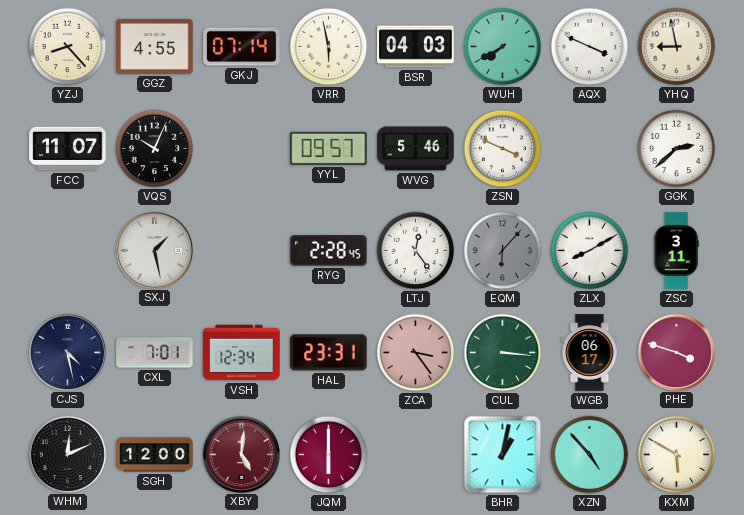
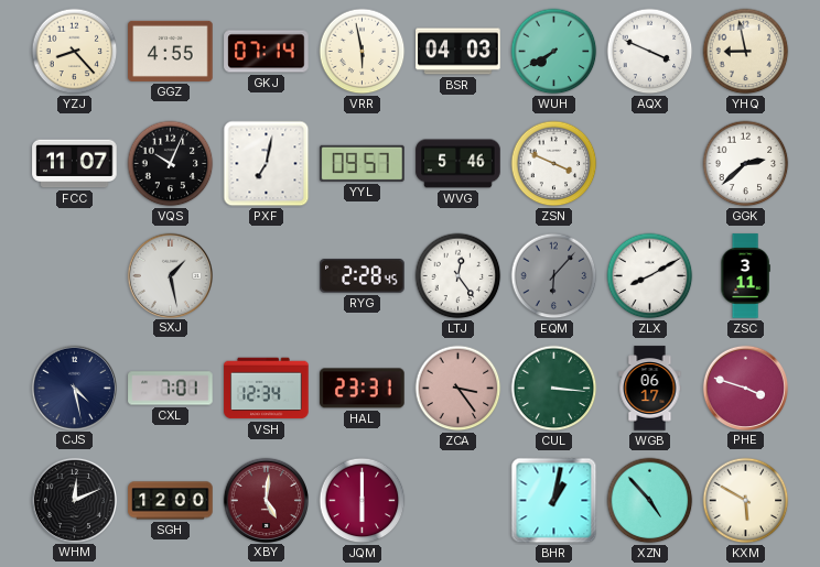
PXF: none -> 7:02
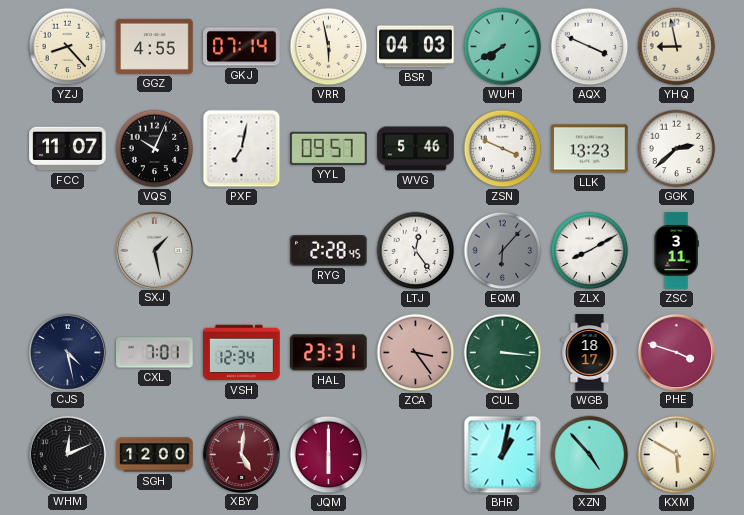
LLK: none -> 13:23
WGB: 06:17 -> 18:17
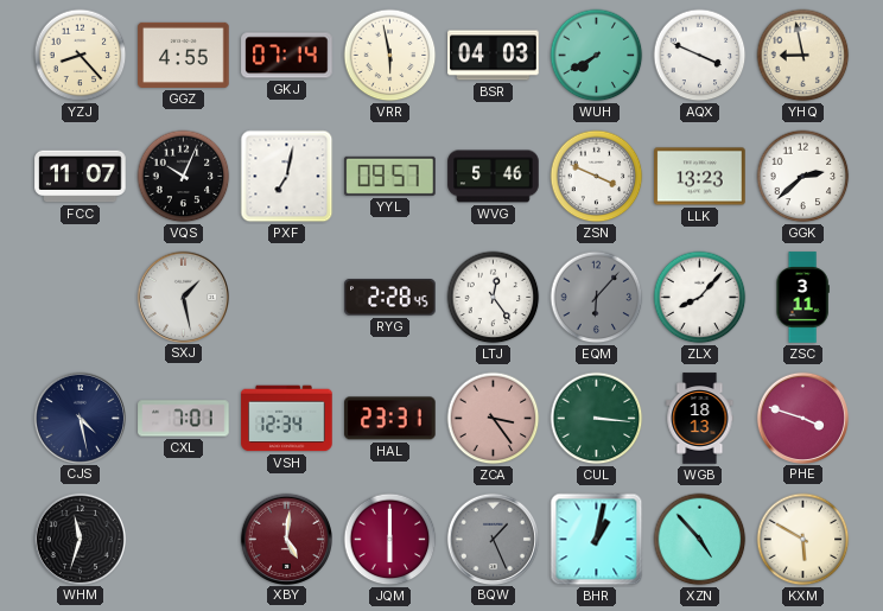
ZLX: 8:10 -> 8:07
WGB: 18:17 -> 18:13
WHM: 12:11 -> 11:33
SGH: 12:00 -> none
BQW: none -> 1:26
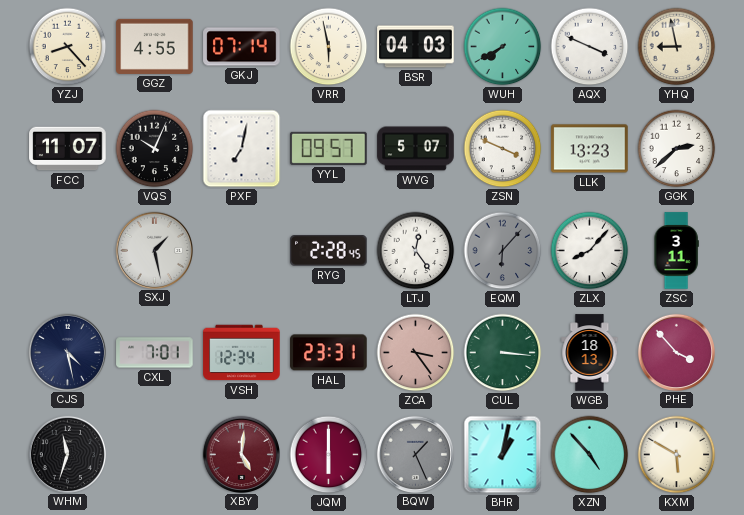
WVG: 5:46 -> 5:07
PHE: 3:48 -> 3:53
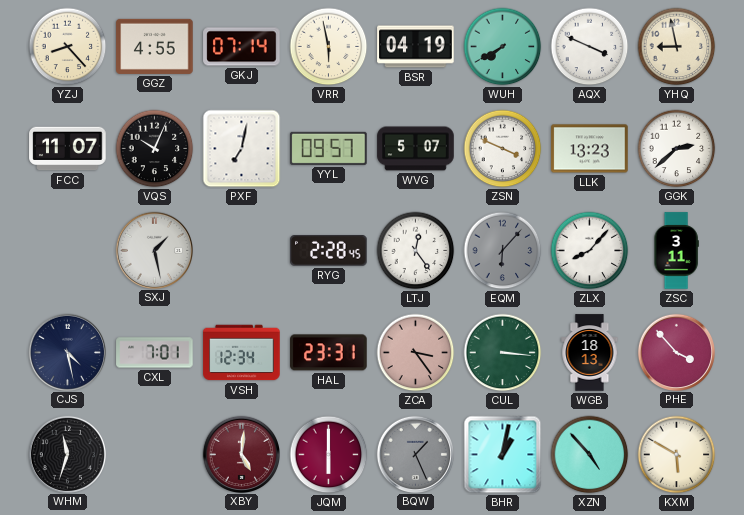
BSR: 04:03 -> 04:19
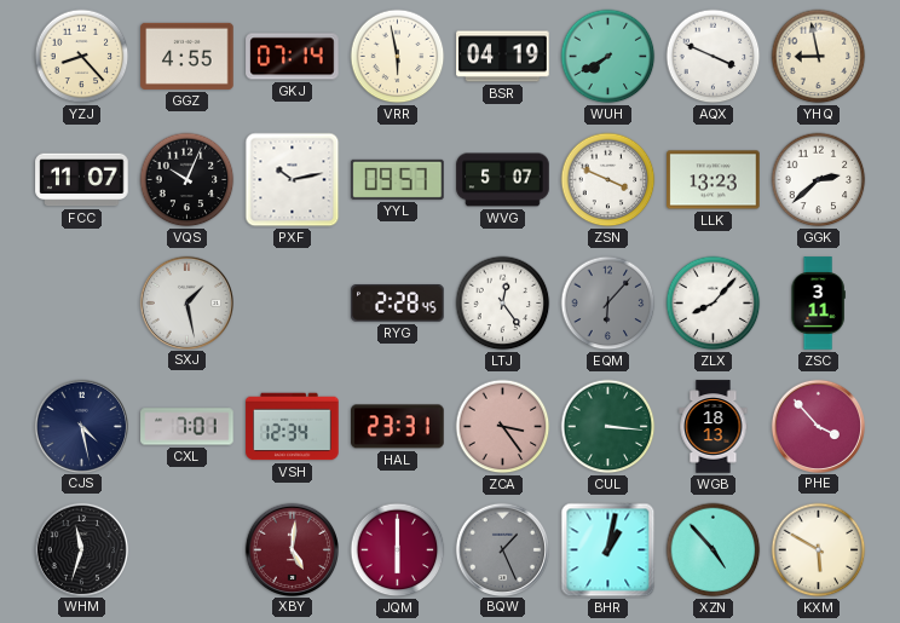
PXF: 7:02 -> 10:13
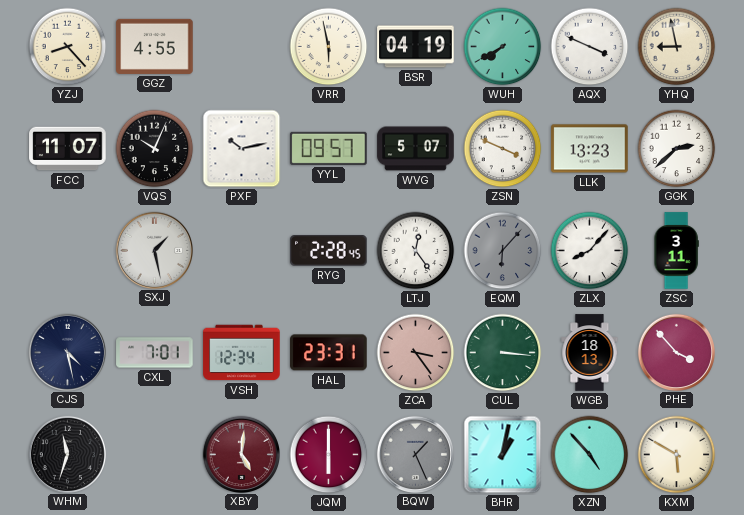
GKJ: 07:14 -> none
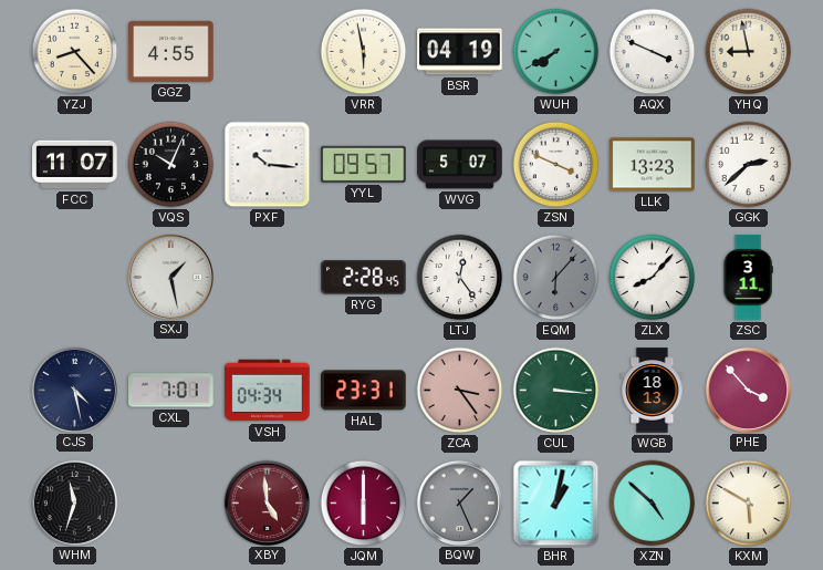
PXF: 10:13 -> 10:16
VSH: 12:34 -> 04:34
XBY: 5:01 -> 4:59
XZN: 4:53 -> 4:52
